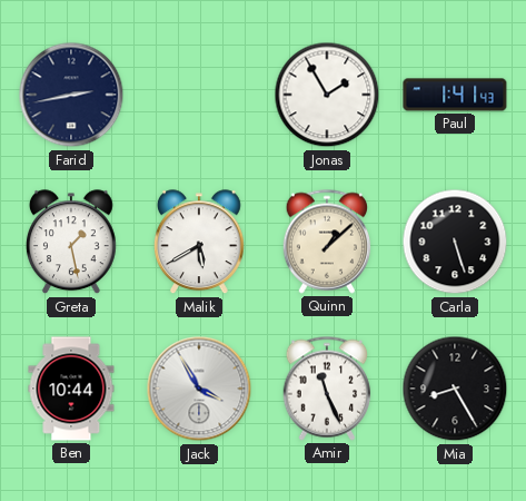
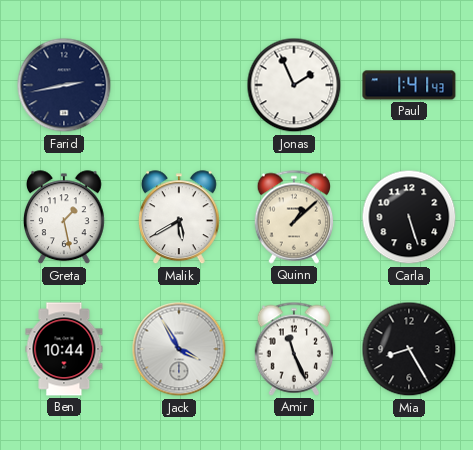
Jonas: 1:55 -> 1:56
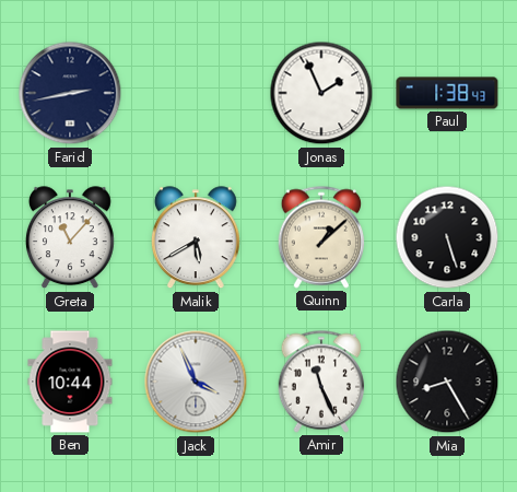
Paul: 1:41 -> 1:38
Greta: 1:28 -> 11:07
Jack: 3:55 -> 3:56
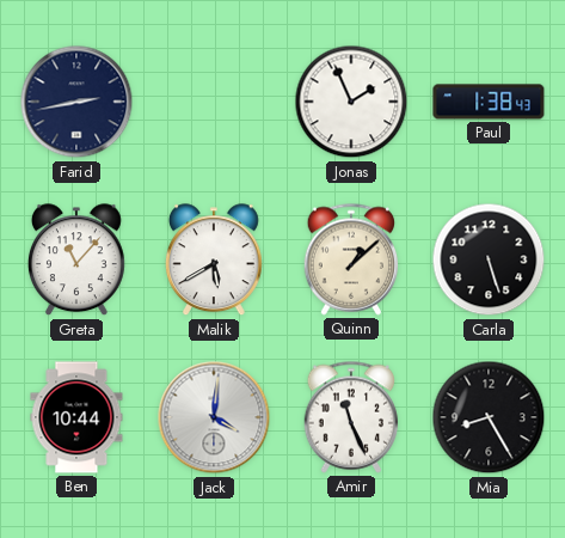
Jack: 3:56 -> 4:01
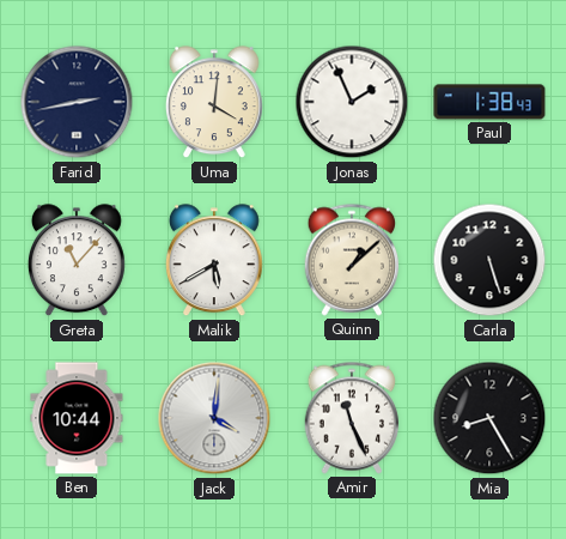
Uma: none -> 4:01
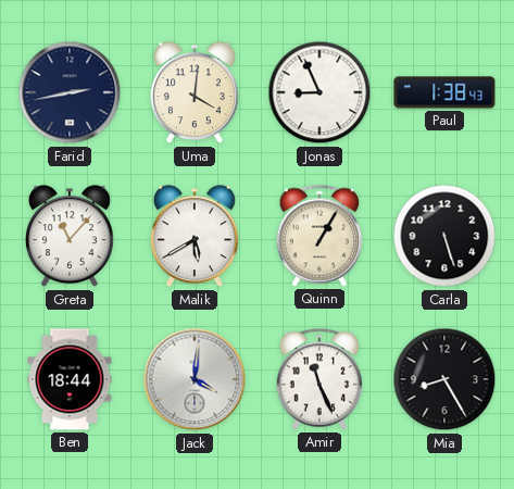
Jonas: 1:56 -> 8:56
Quinn: 1:08 -> 1:05
Ben: 10:44 -> 18:44
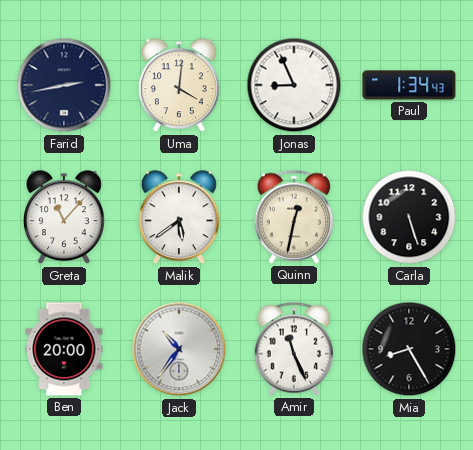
Paul: 1:38 -> 1:34
Malik: 5:40 -> 5:39
Quinn: 1:05 -> 12:32
Ben: 18:44 -> 20:00
Jack: 4:01 -> 10:36
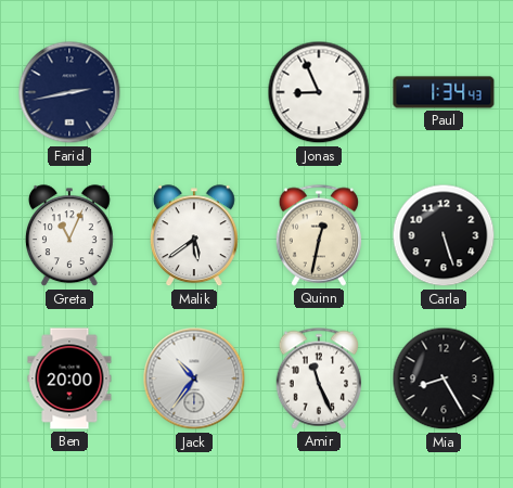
Uma: 4:01 -> none
Greta: 11:07 -> 11:04
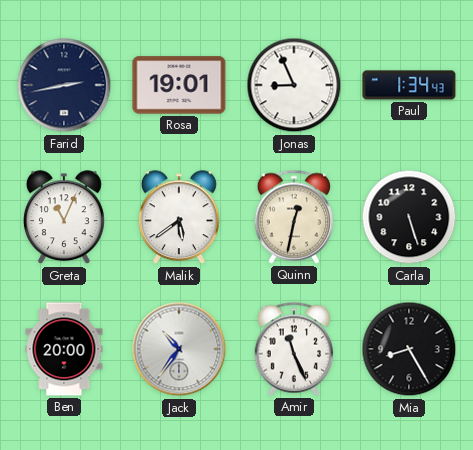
Rosa: none -> 19:01
